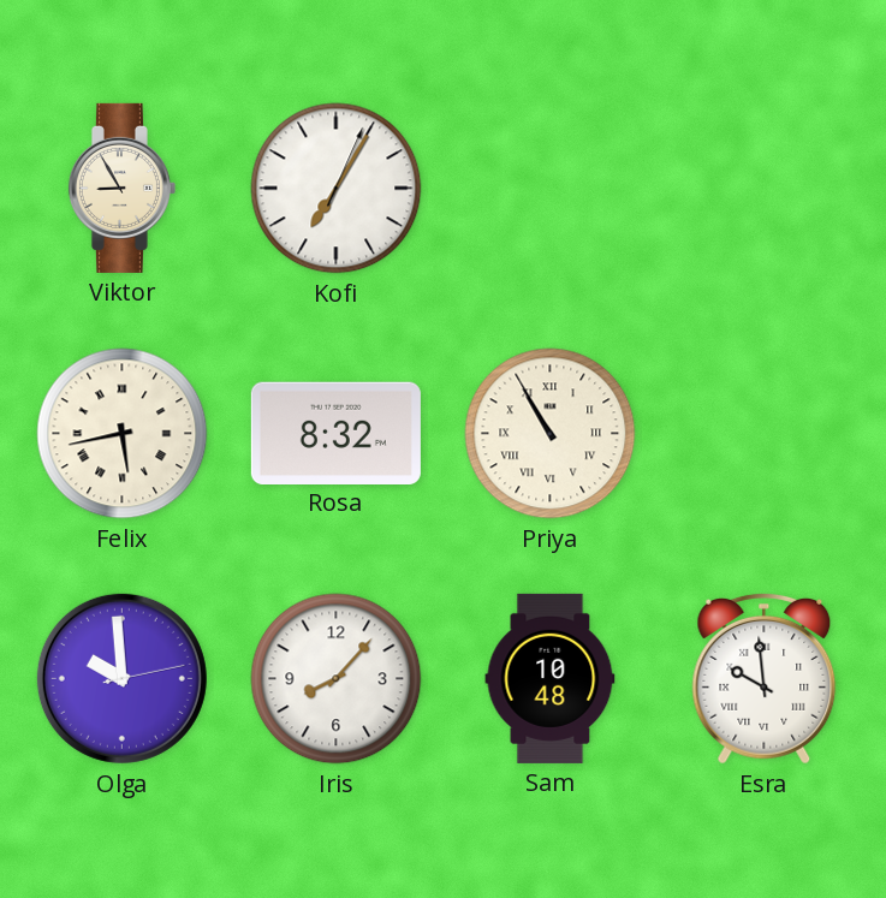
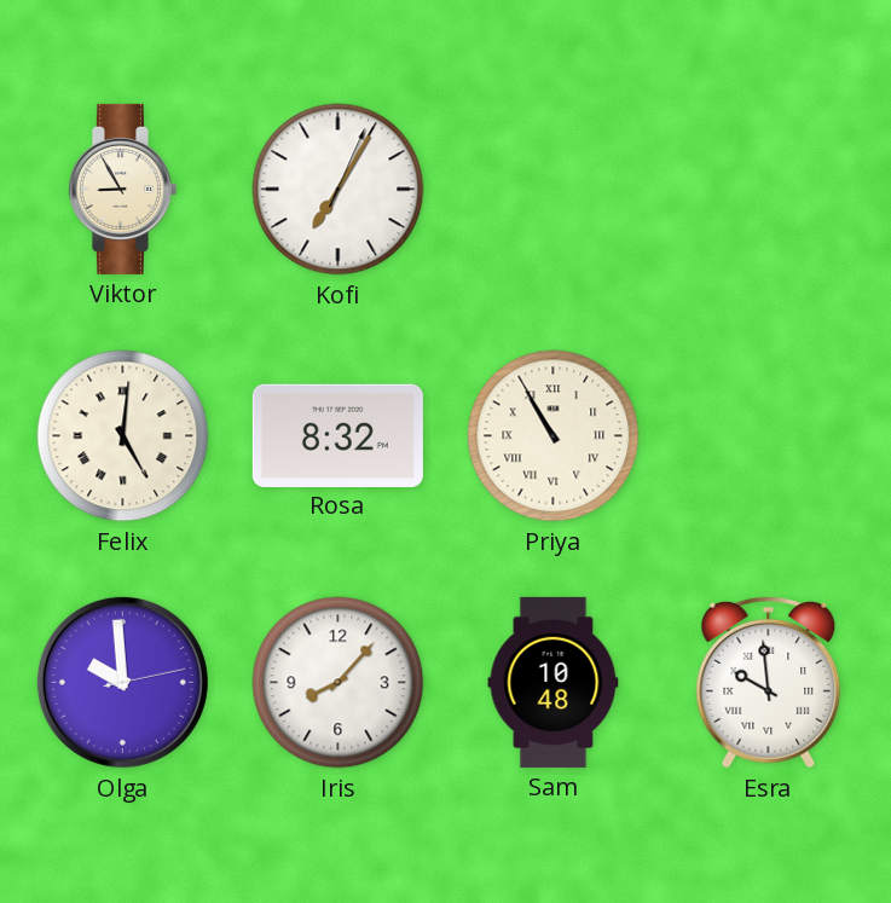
Felix: 5:43 -> 5:01
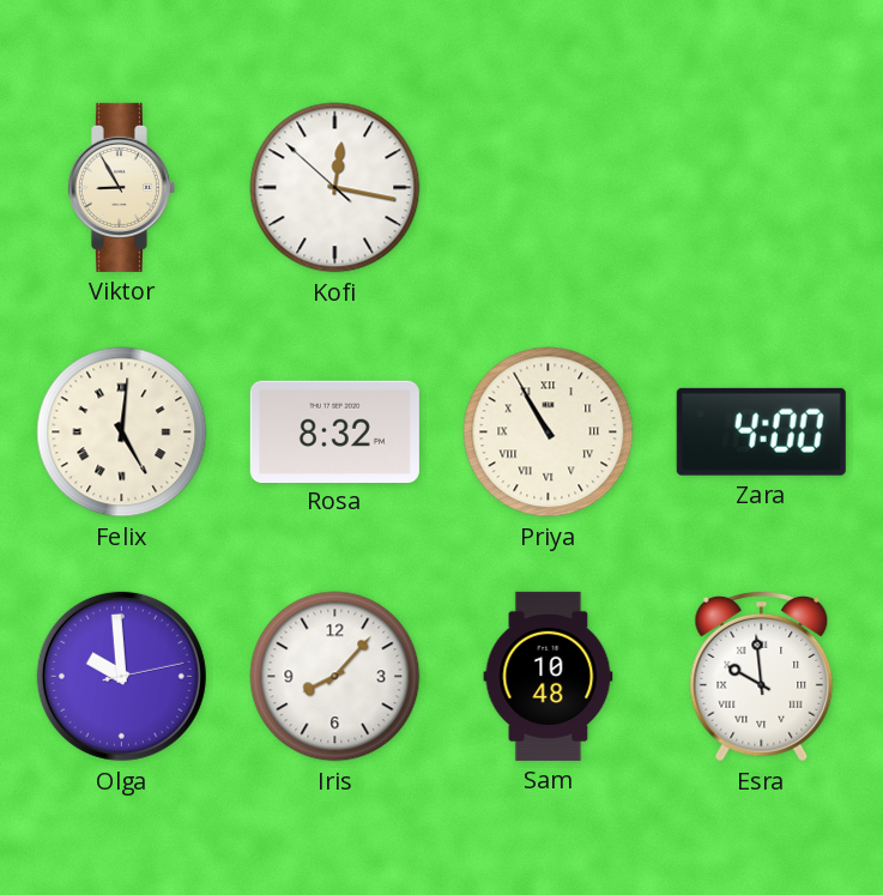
Kofi: 7:05 -> 12:16
Zara: none -> 4:00
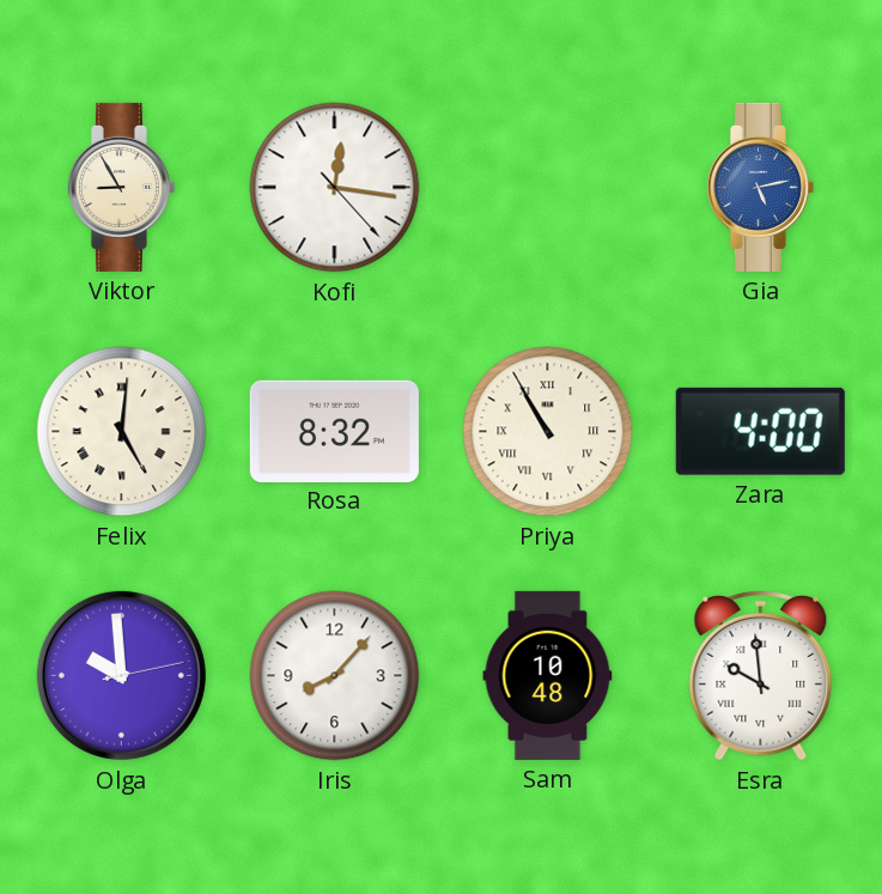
Kofi: 12:16:52 -> 12:16:23
Gia: none -> 5:13
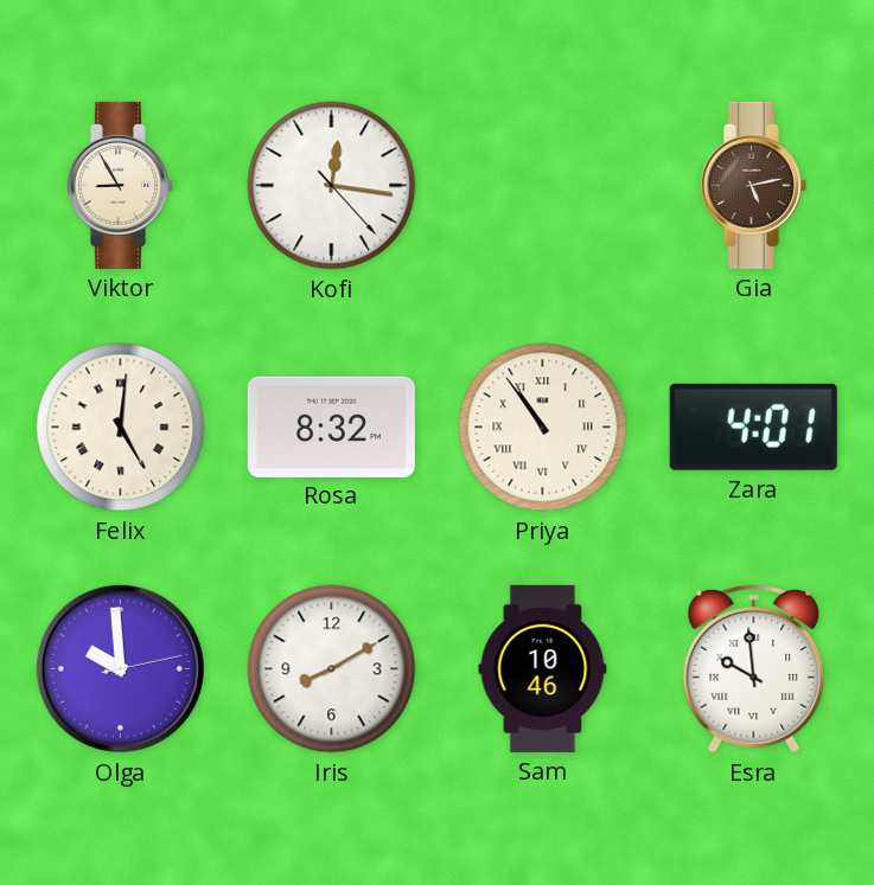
Gia dial: blue -> brown
Priya: 10:55 -> 10:54
Zara: 4:00 -> 4:01
Iris: 8:07 -> 8:10
Sam: 10:48 -> 10:46
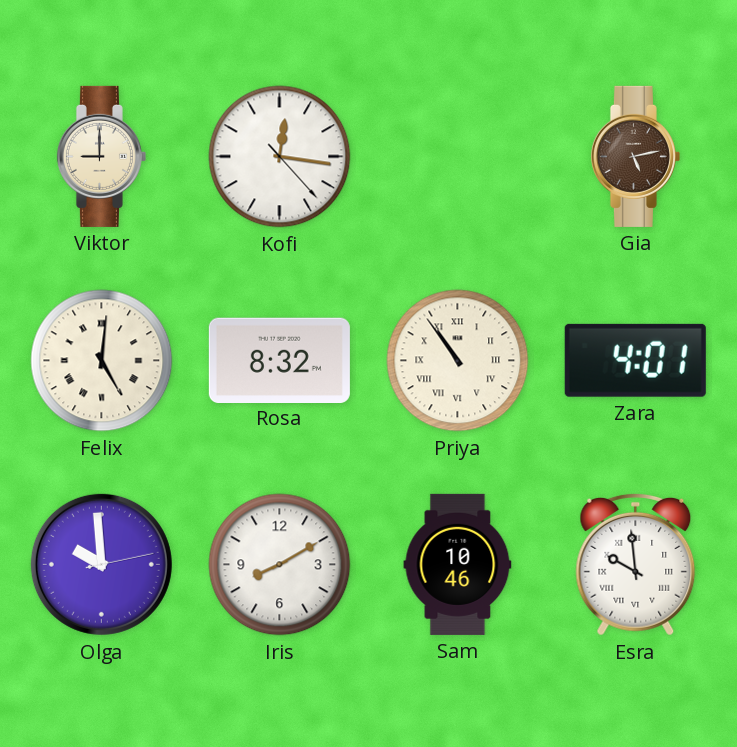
Viktor: 8:55 -> 9:00
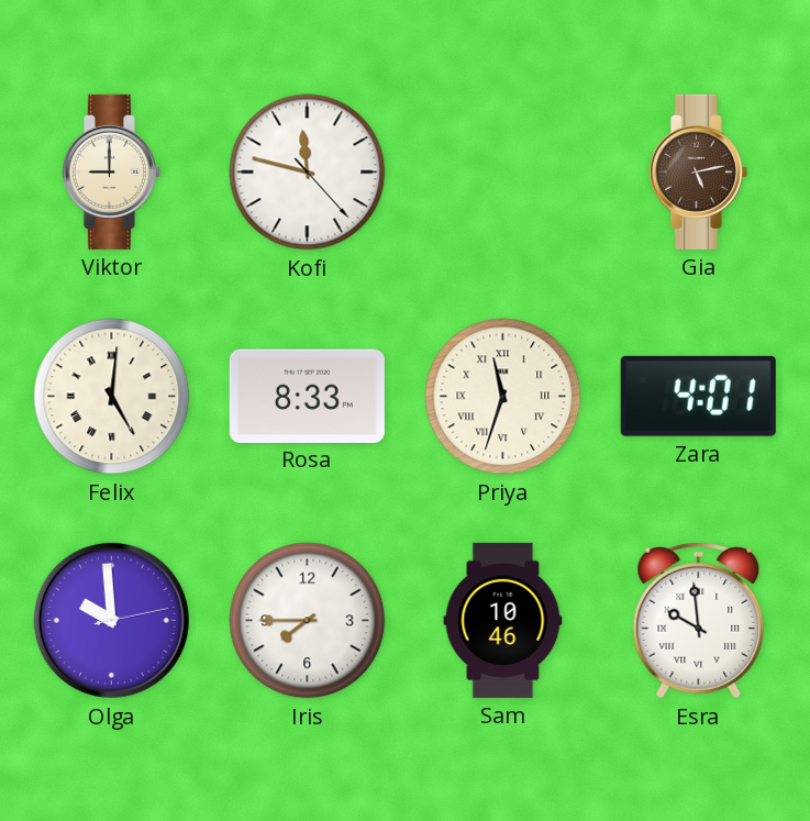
Kofi: 12:16 -> 11:47
Rosa: 8:32 -> 8:33
Priya: 10:54 -> 11:33
Iris: 8:10 -> 7:45
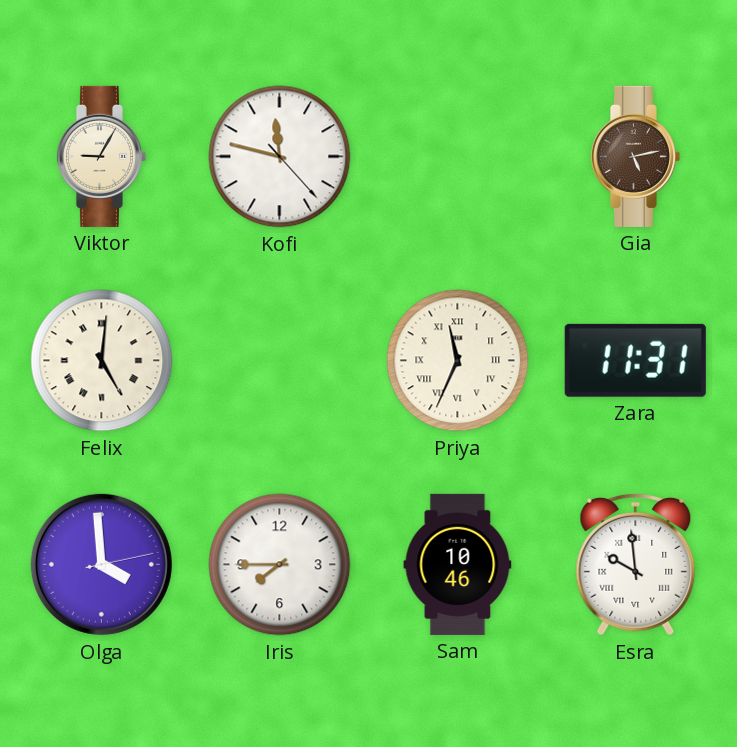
Viktor: 9:00 -> 9:05
Rosa: 8:33 -> none
Priya: 11:33 -> 11:34
Zara: 4:01 -> 11:31
Olga: 9:59 -> 3:59
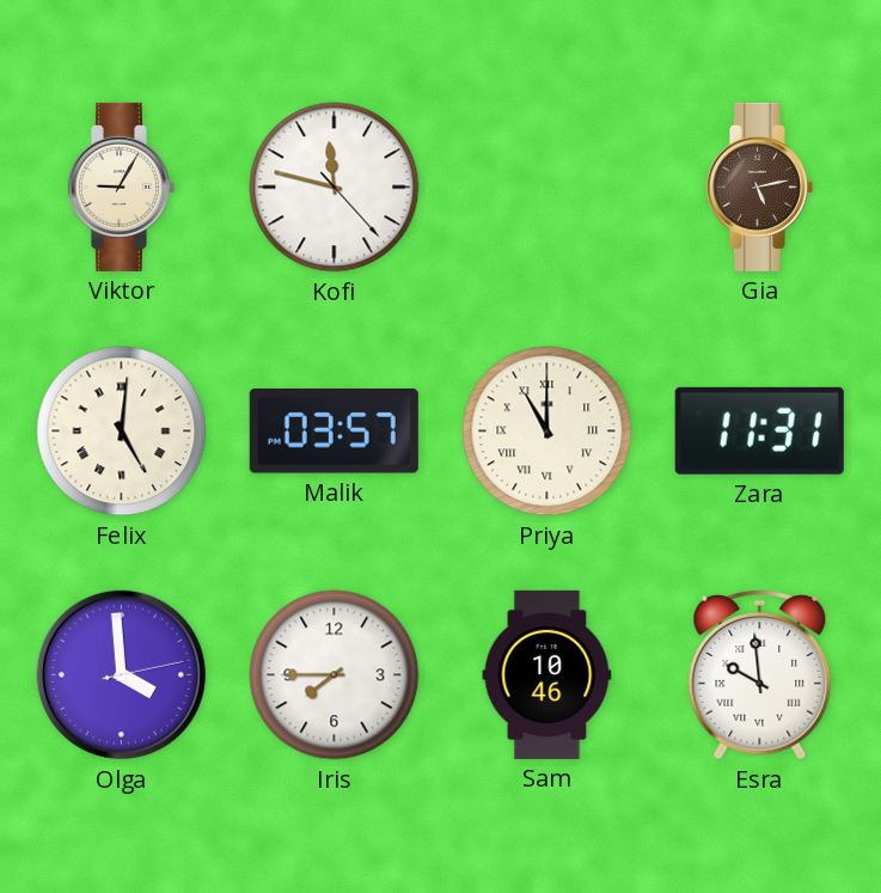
Malik: none -> 03:57
Priya: 11:34 -> 11:00
